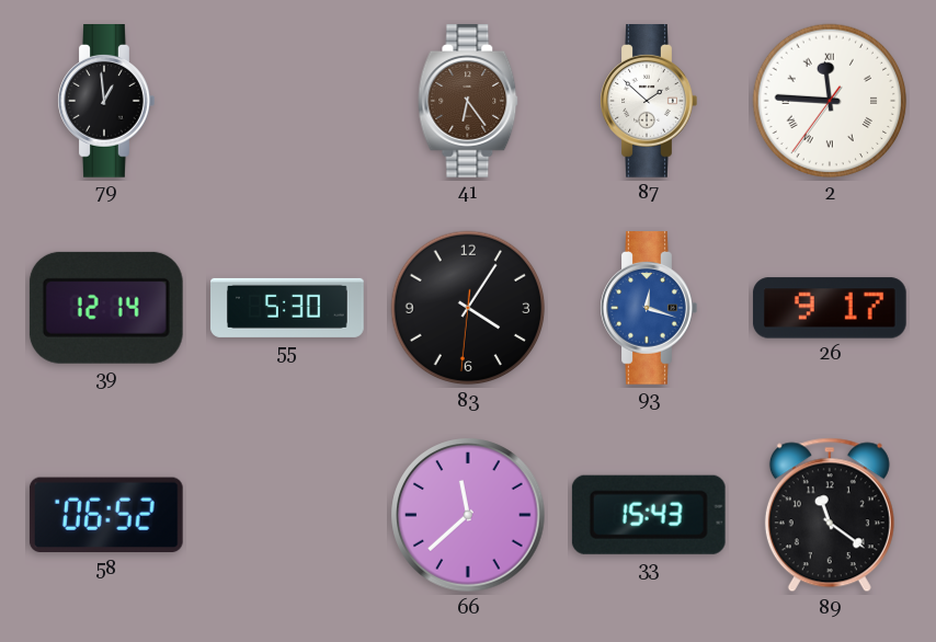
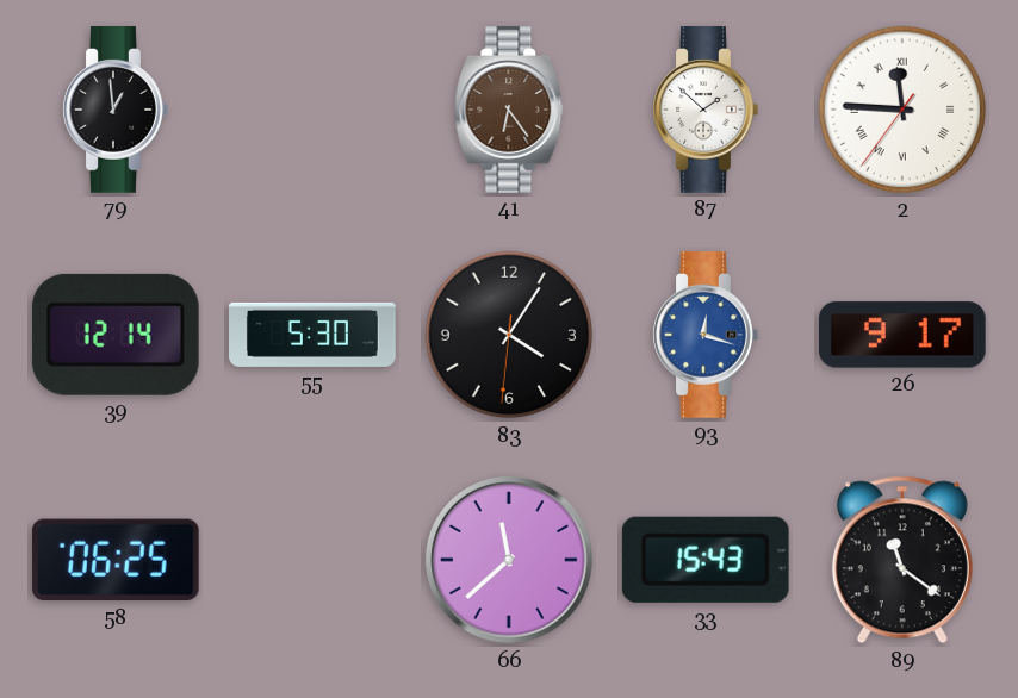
58: 06:52 -> 06:25
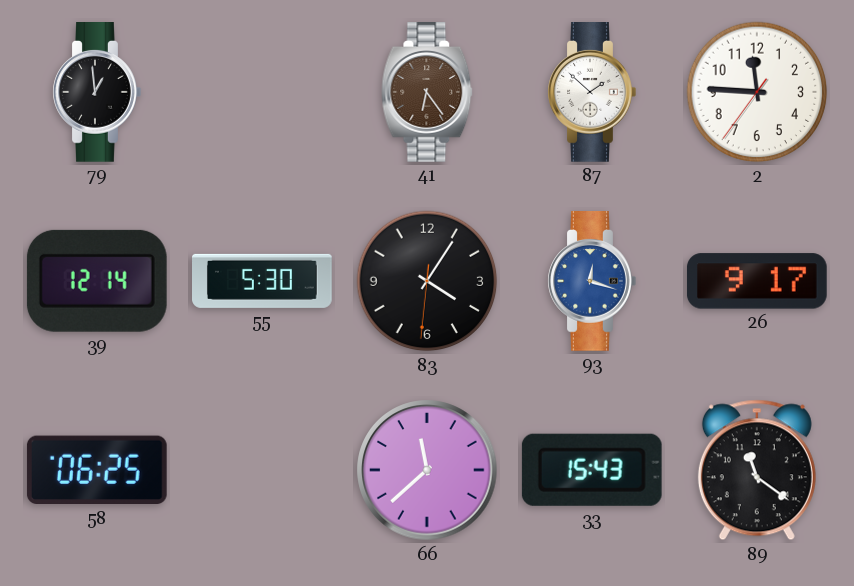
2 numerals: Roman -> Arabic
